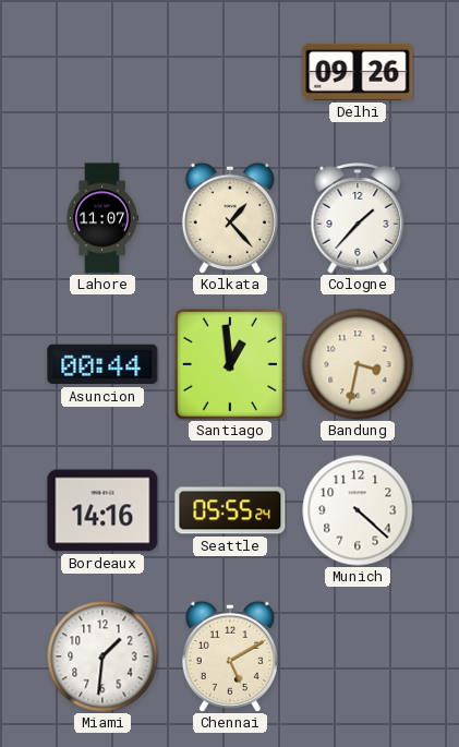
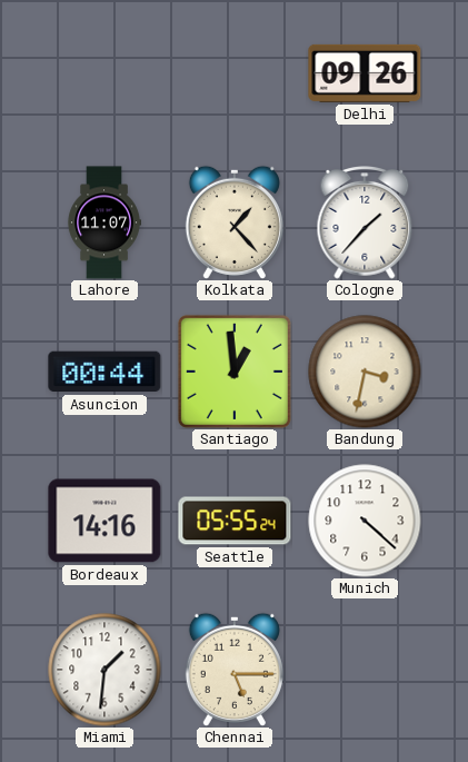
Chennai: 5:10 -> 5:15
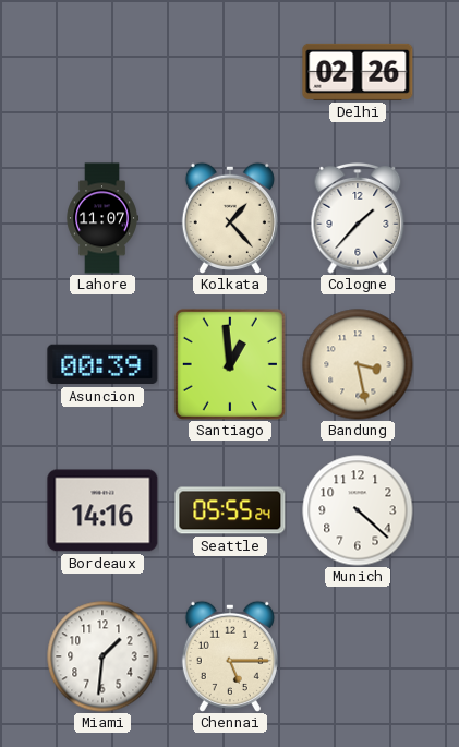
Delhi: 09:26 -> 02:26
Asuncion: 00:44 -> 00:39
Bandung: 3:32 -> 3:28
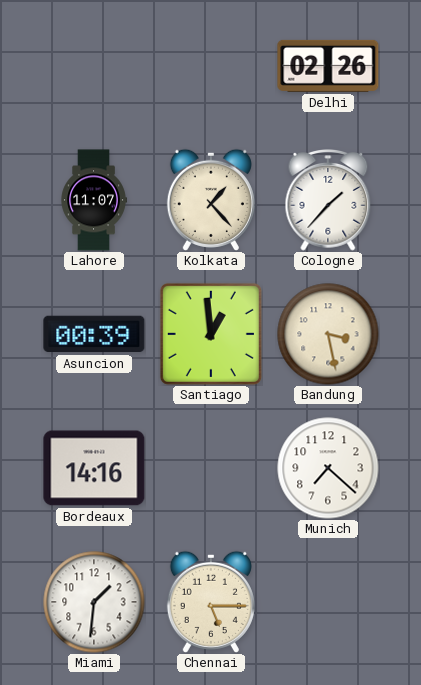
Seattle: 05:55 -> none
Munich: 4:22 -> 7:22
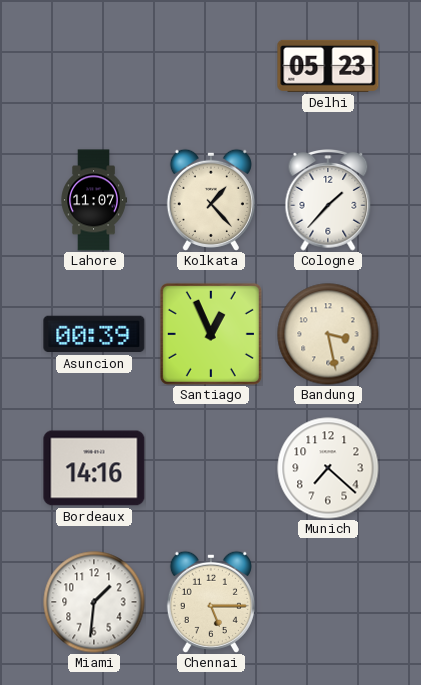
Delhi: 02:26 -> 05:23
Santiago: 12:59 -> 12:56
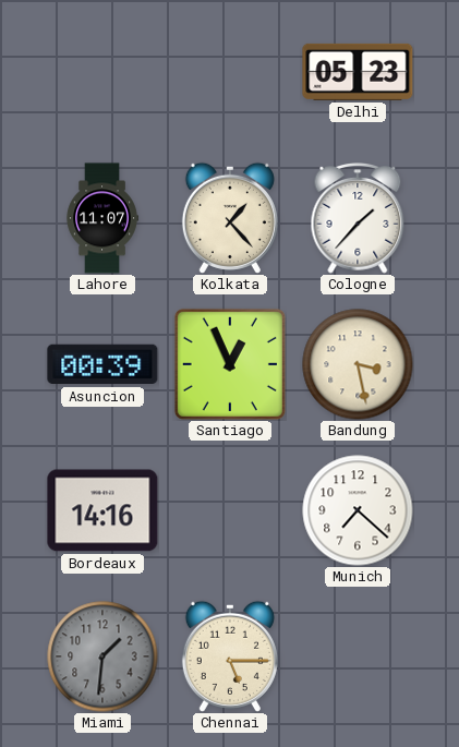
Miami dial: white -> grey
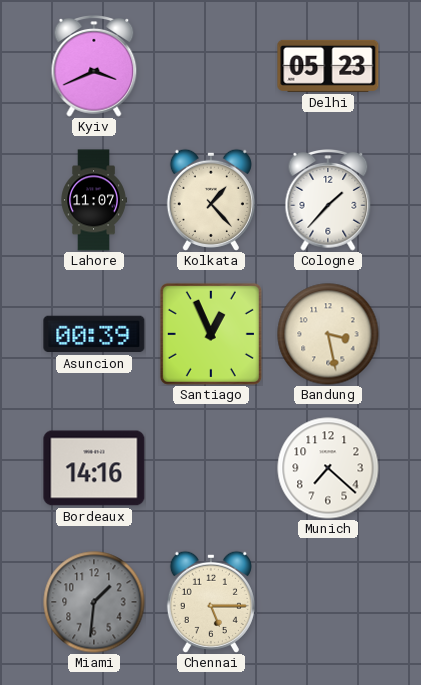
Kyiv: none -> 3:41
